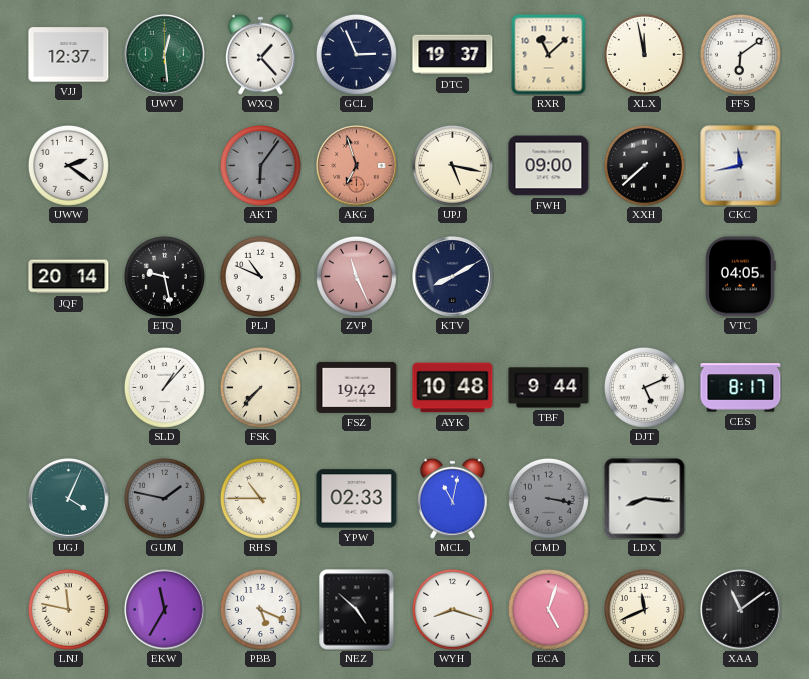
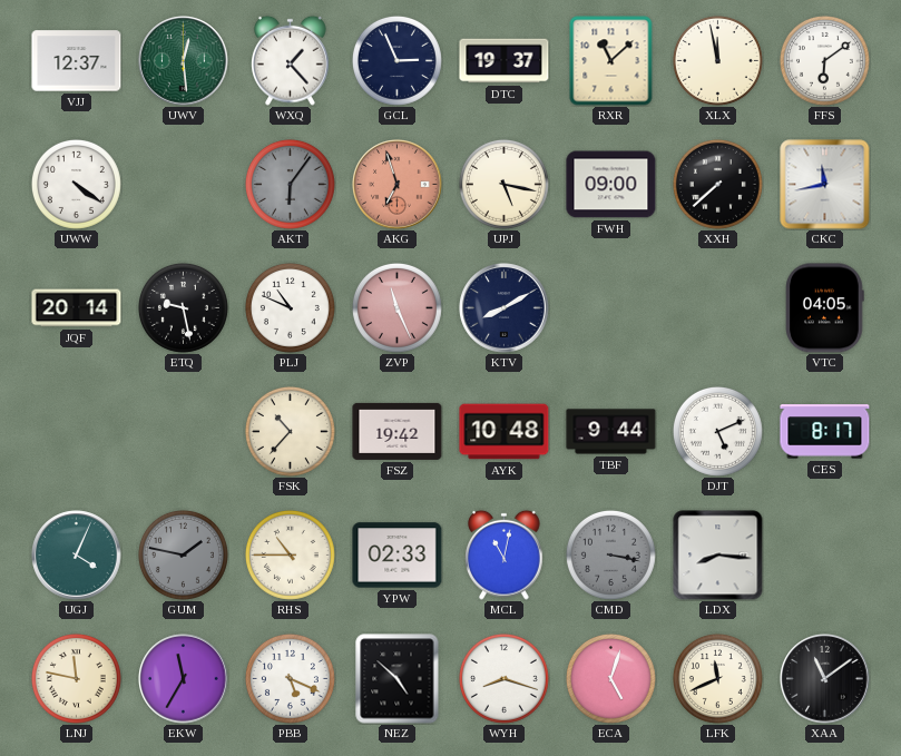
UWW: 2:21 -> 4:21
SLD: 1:07 -> none
FSK: 7:37 -> 10:37
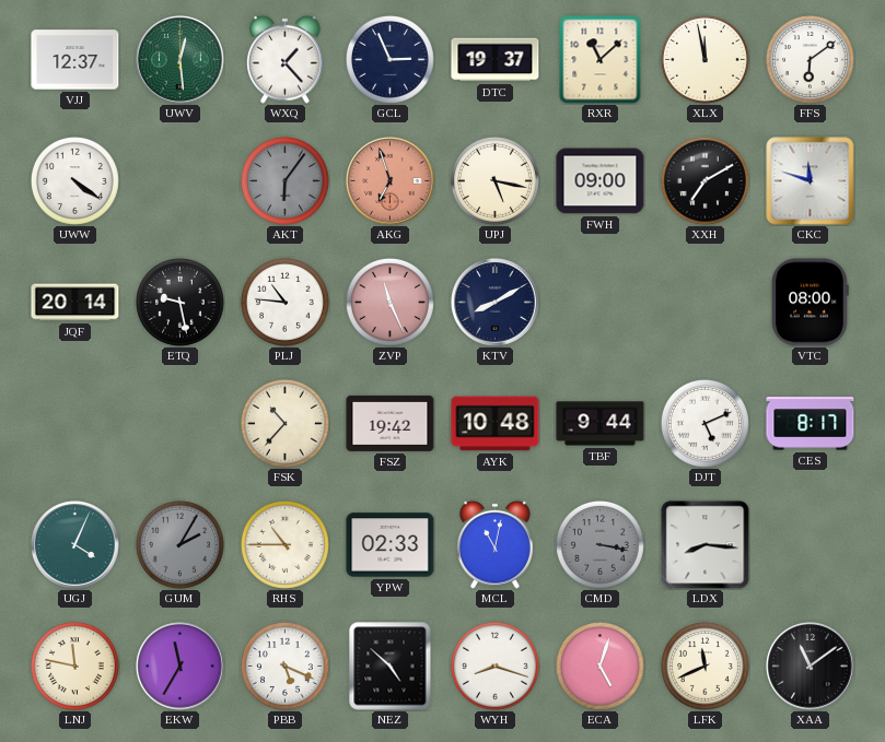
XXH: 7:38 -> 7:10
CKC: 11:43 -> 11:48
PLJ: 10:49 -> 10:46
VTC: 04:05 -> 08:00
GUM: 1:47 -> 2:05
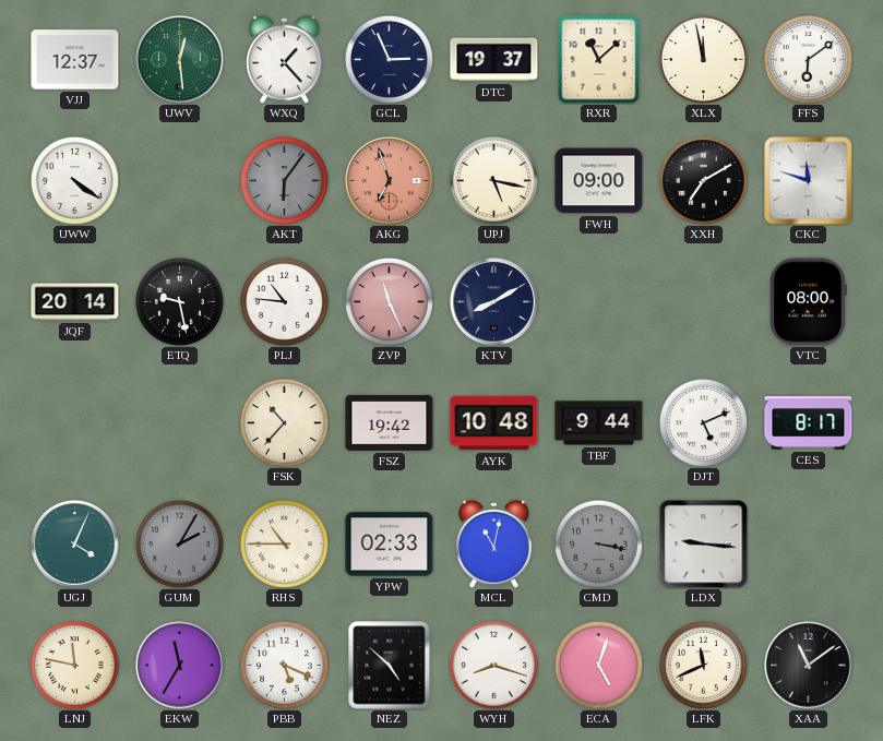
LDX: 8:16 -> 9:16
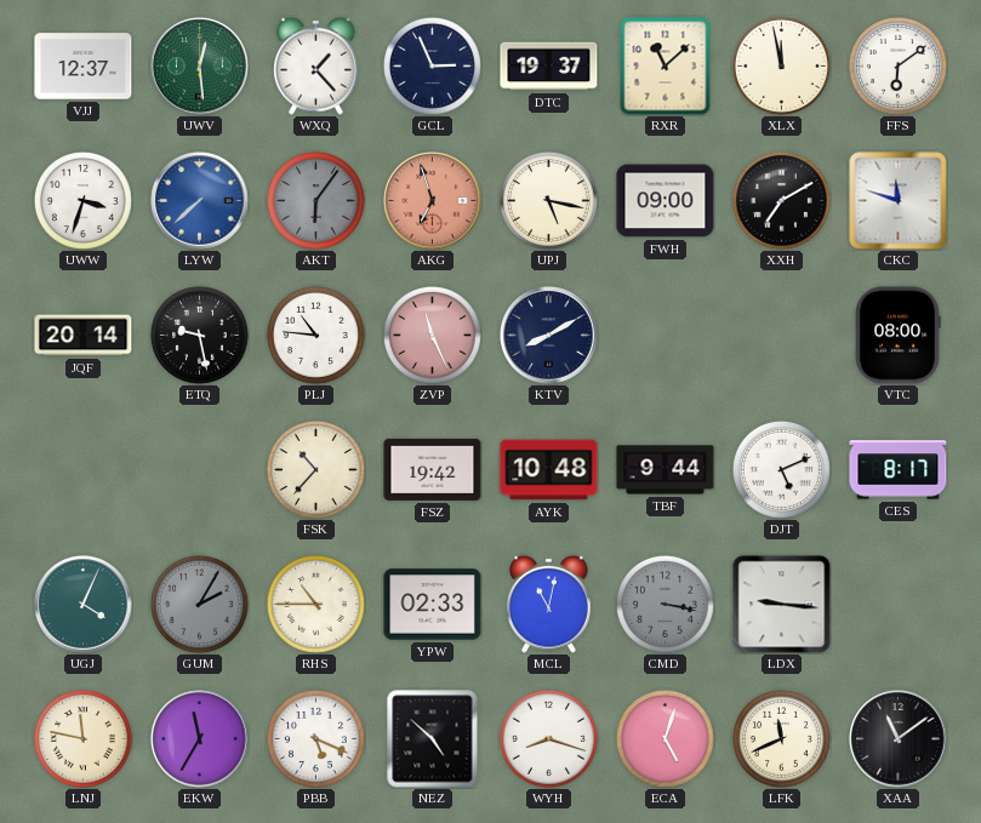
UWW: 4:21 -> 3:33
LYW: none -> 7:38
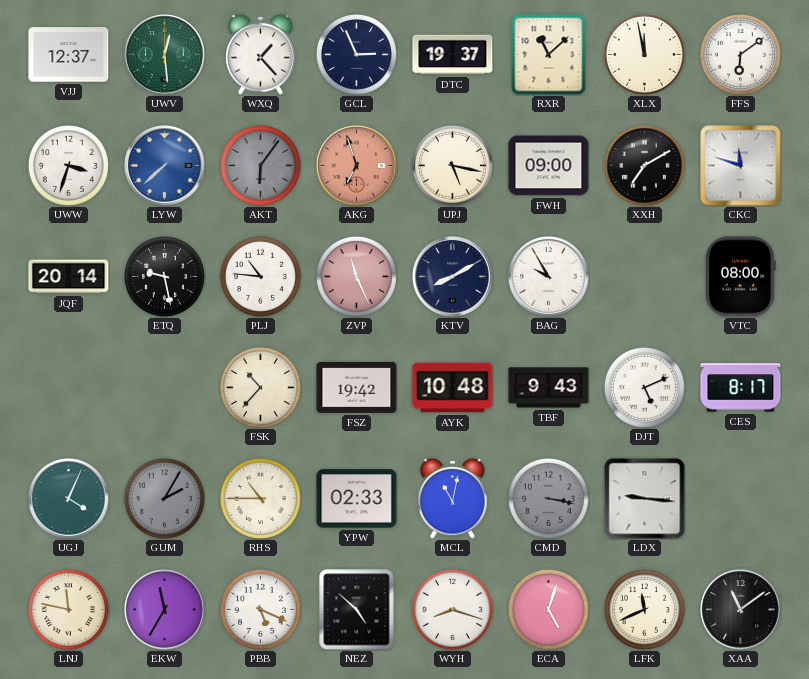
BAG: none -> 9:55
TBF: 9:44 -> 9:43
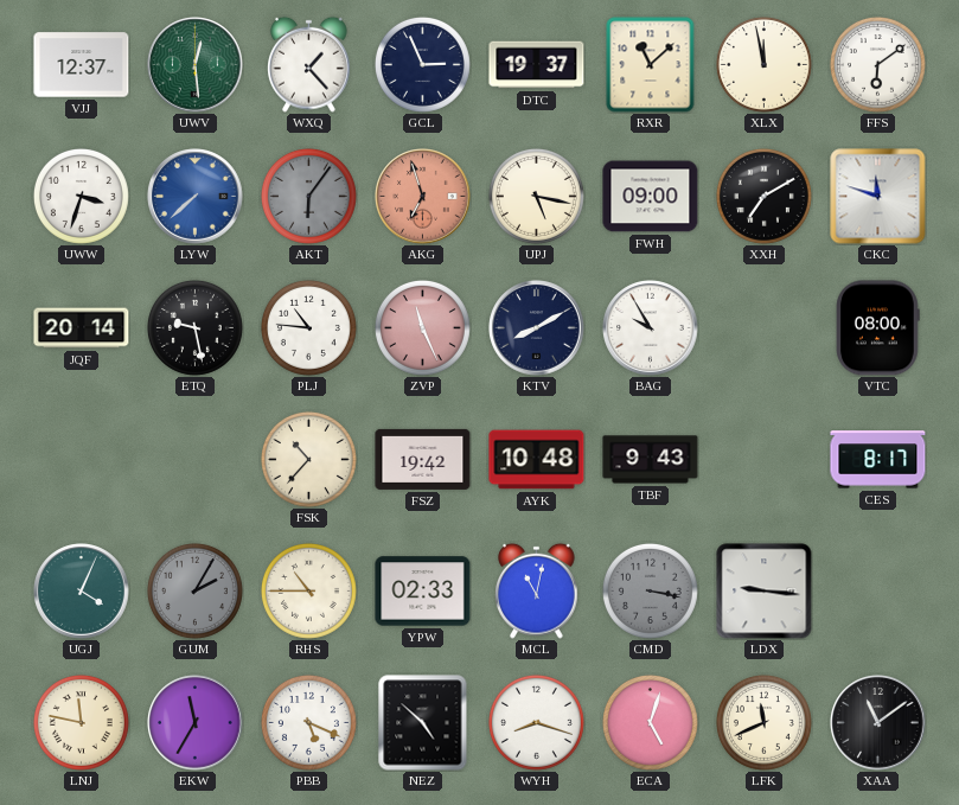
DJT: 5:11 -> none
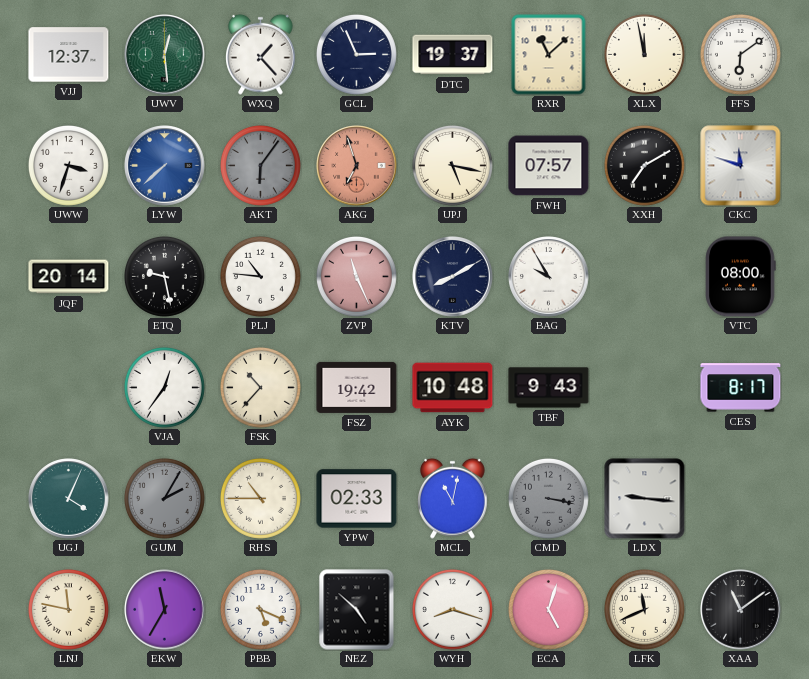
FWH: 09:00 -> 07:57
VJA: none -> 12:36
